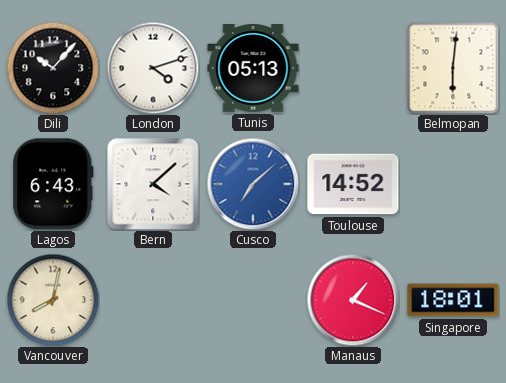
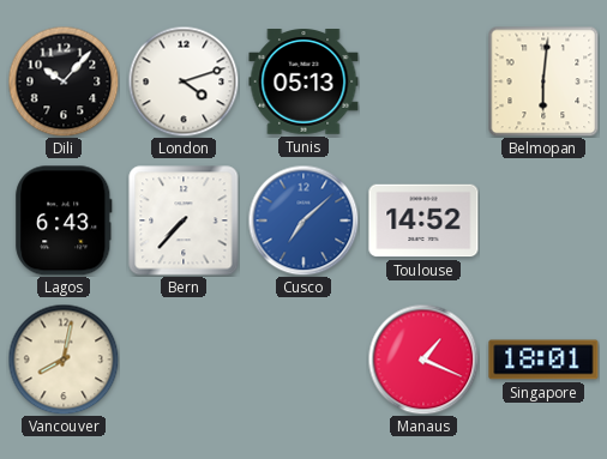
Bern: 4:08 -> 7:37
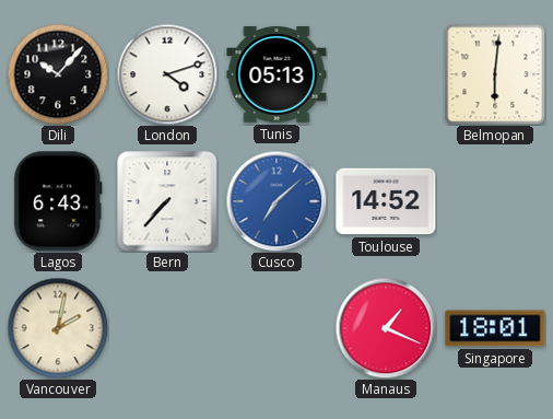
Vancouver: 8:02 -> 2:02
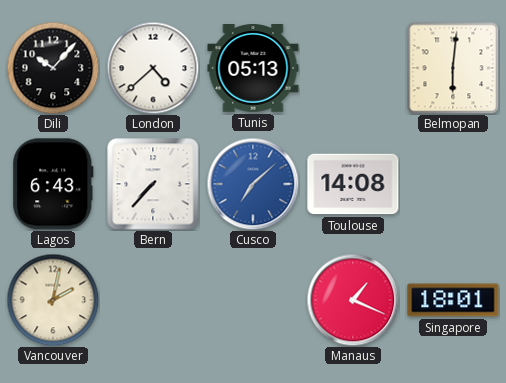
London: 4:12 -> 4:38
Toulouse: 14:52 -> 14:08
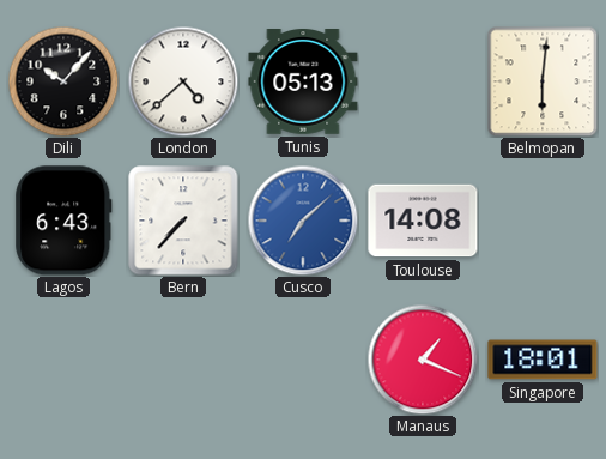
Vancouver: 2:02 -> none
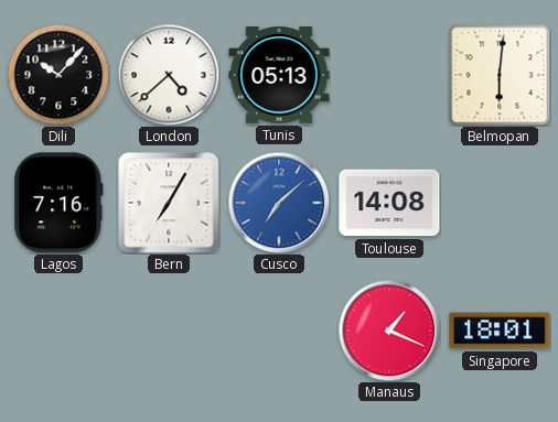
Lagos: 6:43 -> 7:16
Bern: 7:37 -> 7:05
